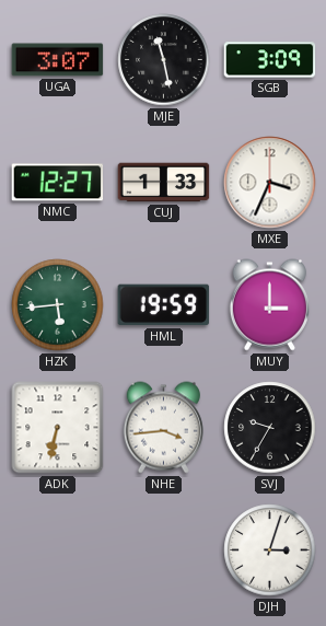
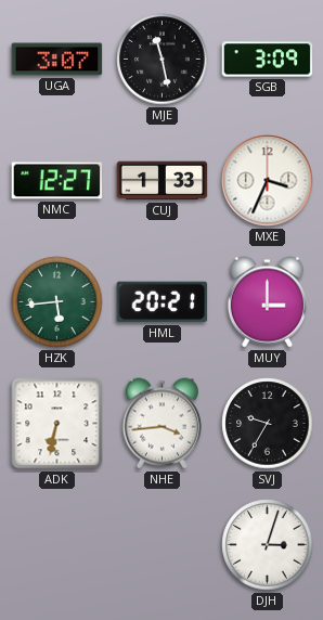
HML: 19:59 -> 20:21
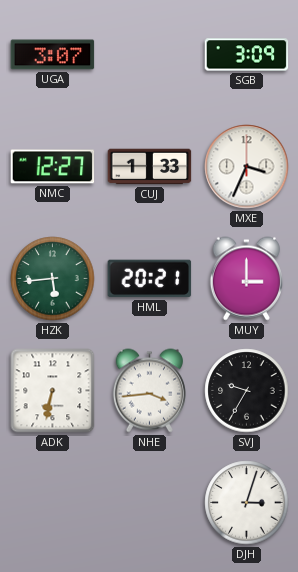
MJE: 11:28 -> none
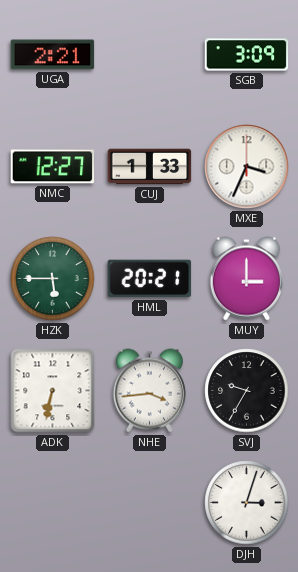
UGA: 3:07 -> 2:21
HZK: 5:44 -> 5:45
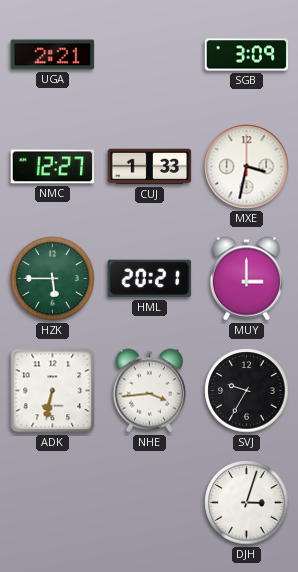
MXE: 3:34 -> 3:32
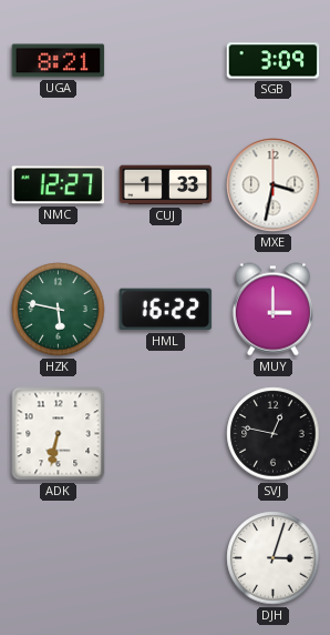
UGA: 2:21 -> 8:21
HZK: 5:45 -> 5:47
HML: 20:21 -> 16:22
NHE: 3:44 -> none
SVJ: 9:35 -> 12:47
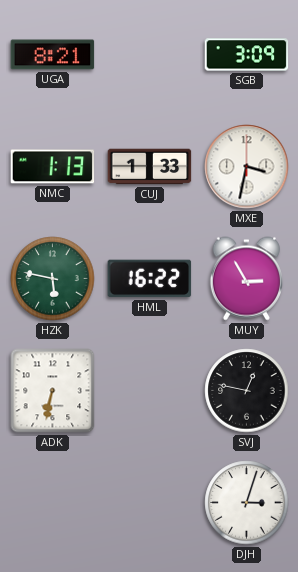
NMC: 12:27 -> 1:13
MUY: 3:00 -> 2:55
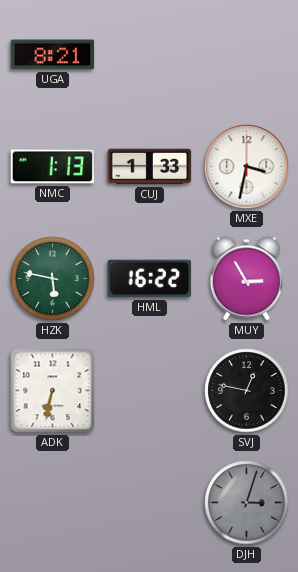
SGB: 3:09 -> none
DJH dial: white -> grey
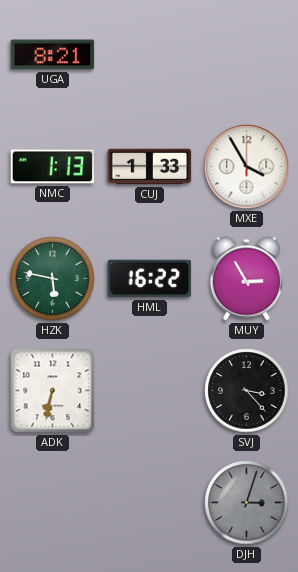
MXE: 3:32 -> 3:55
SVJ: 12:47 -> 3:23
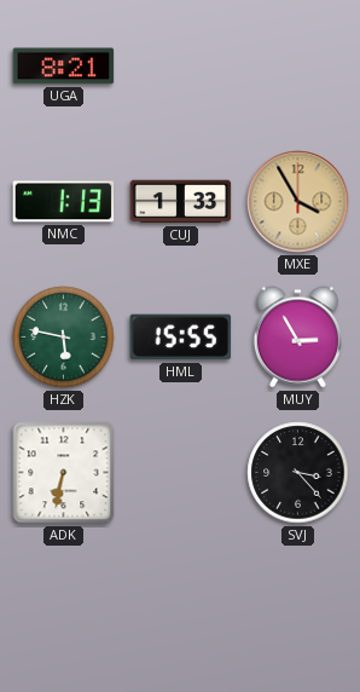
MXE dial: white -> champagne
HML: 16:22 -> 15:55
DJH: 3:03 -> none
